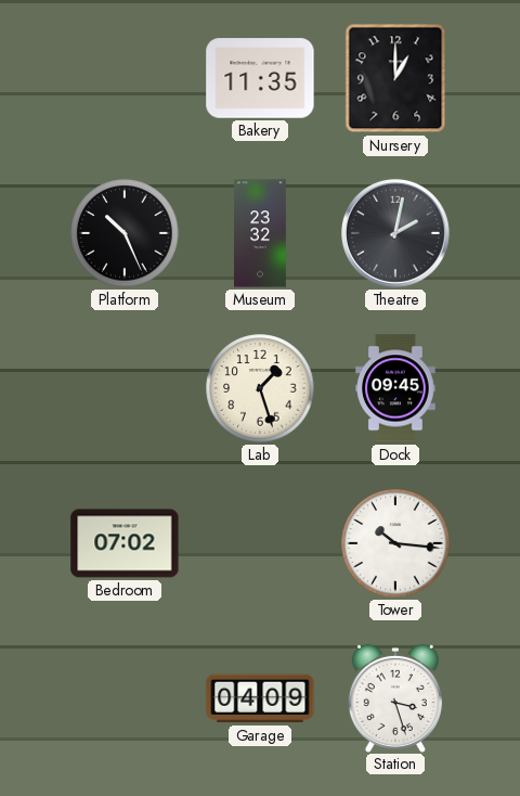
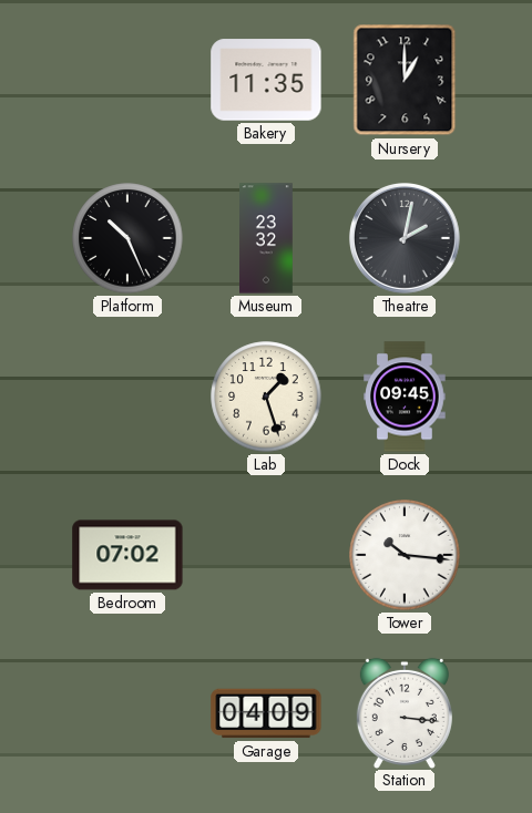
Station: 3:27 -> 3:16
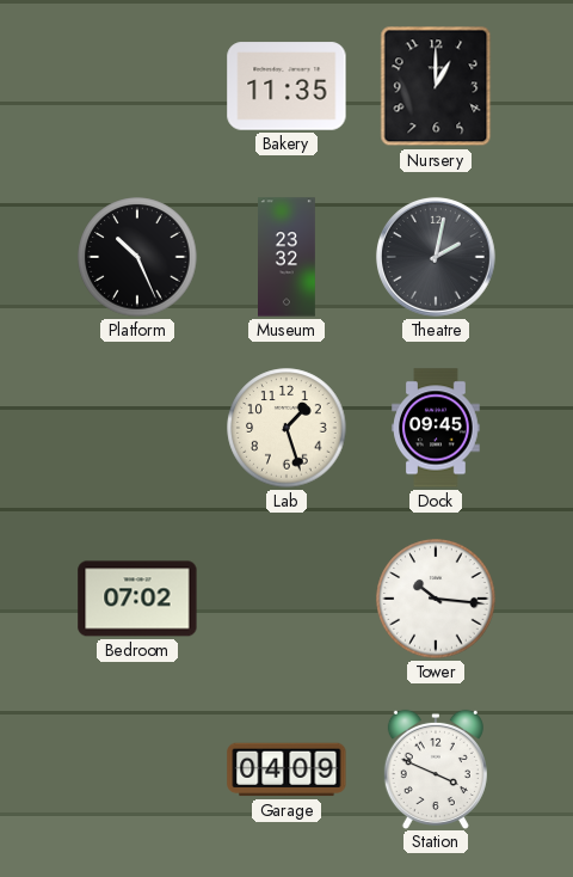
Station: 3:16 -> 3:49
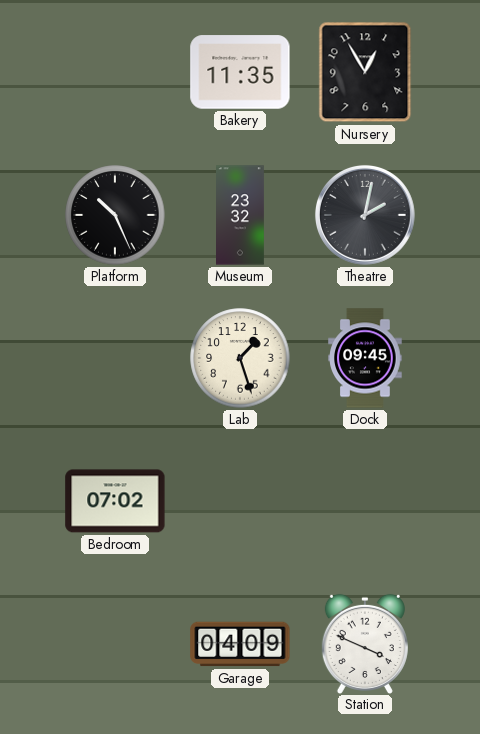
Nursery: 1:00 -> 12:55
Tower: 10:16 -> none
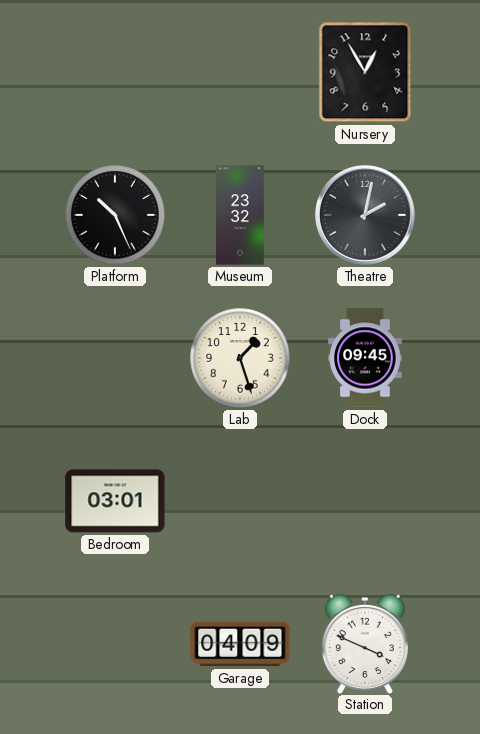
Bakery: 11:35 -> none
Bedroom: 07:02 -> 03:01
